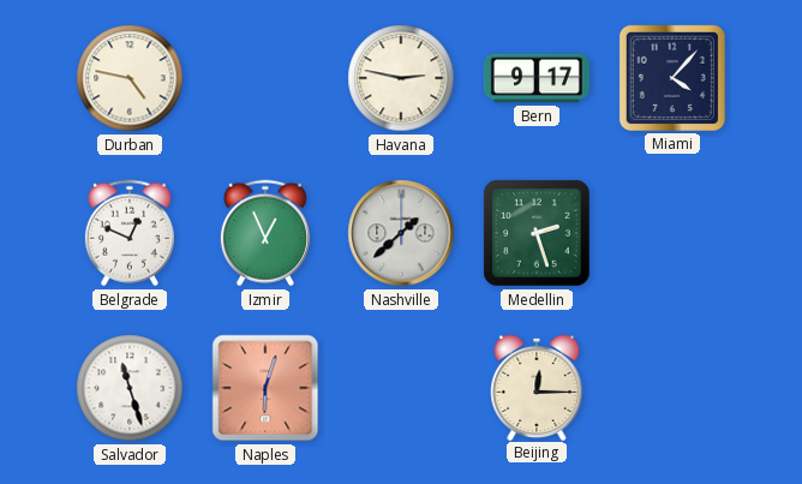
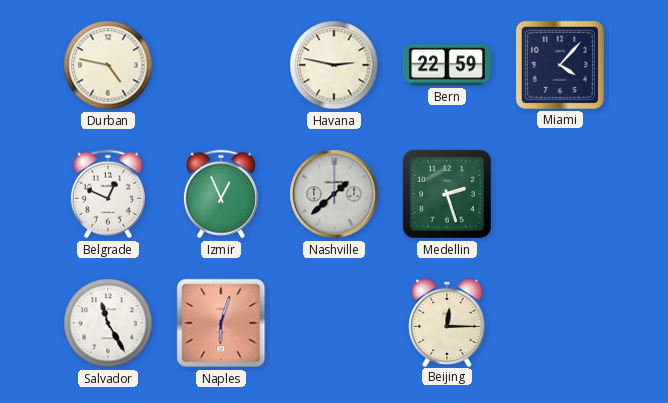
Bern: 9:17 -> 22:59
Salvador: 11:27 -> 11:25
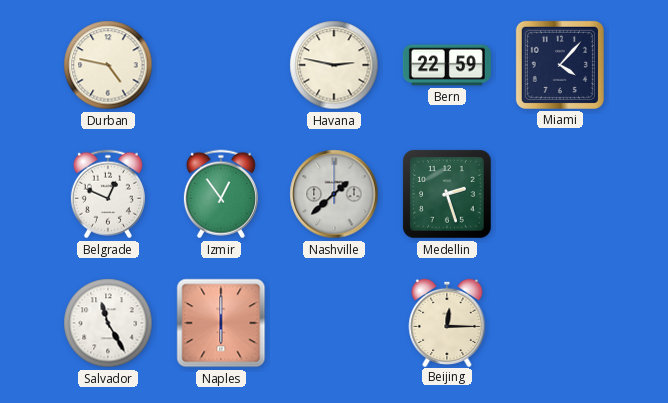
Izmir: 12:56 -> 12:54
Naples: 6:03 -> 6:00
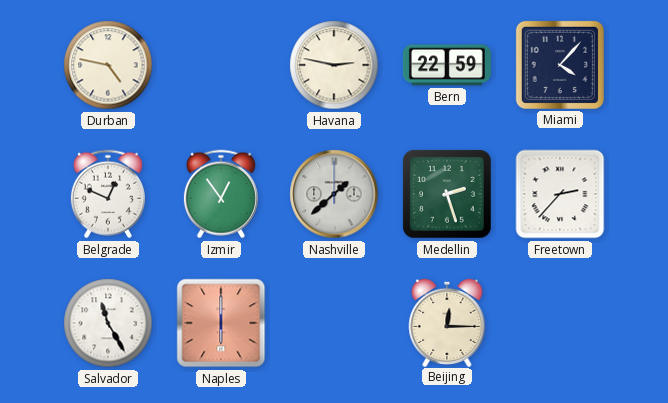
Freetown: none -> 2:37
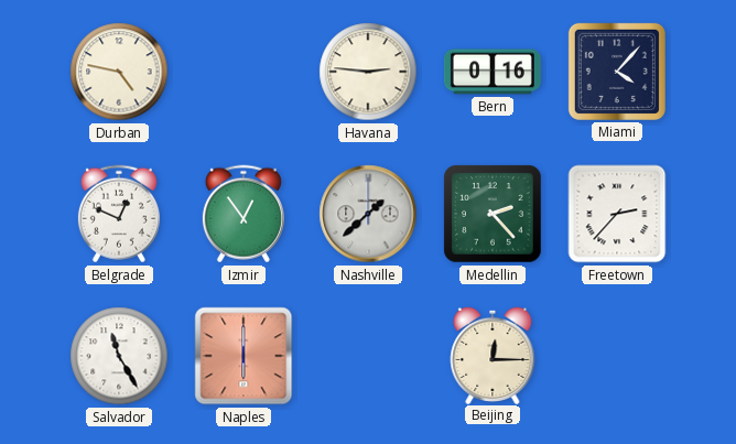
Havana: 2:47 -> 2:46
Bern: 22:59 -> 0:16
Medellin: 2:27 -> 2:23
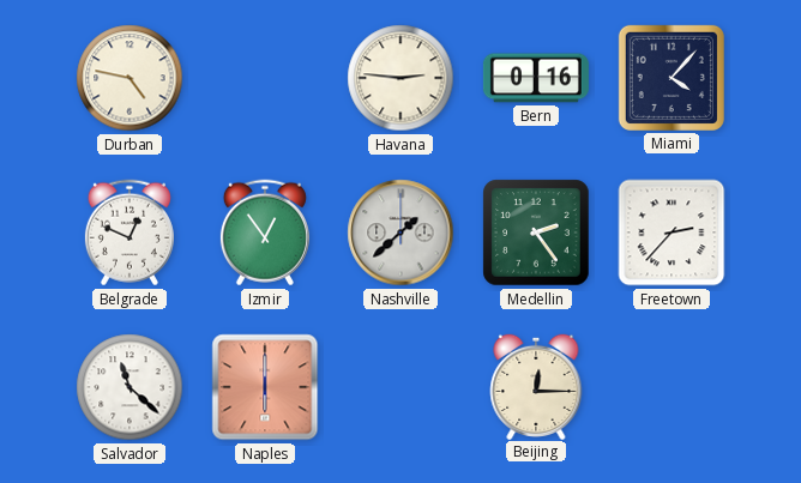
Medellin: 2:23 -> 2:24
Salvador: 11:25 -> 11:22
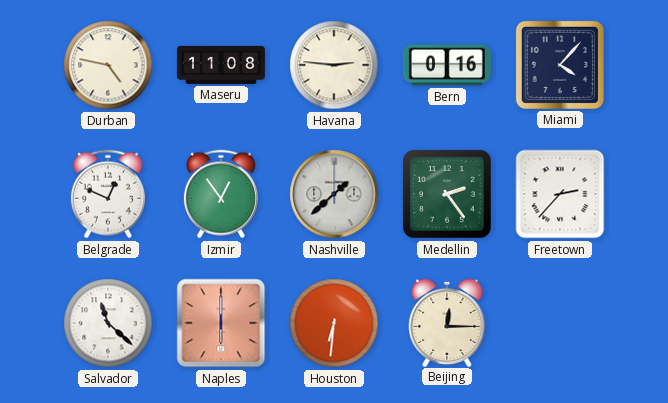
Maseru: none -> 11:08
Houston: none -> 6:31
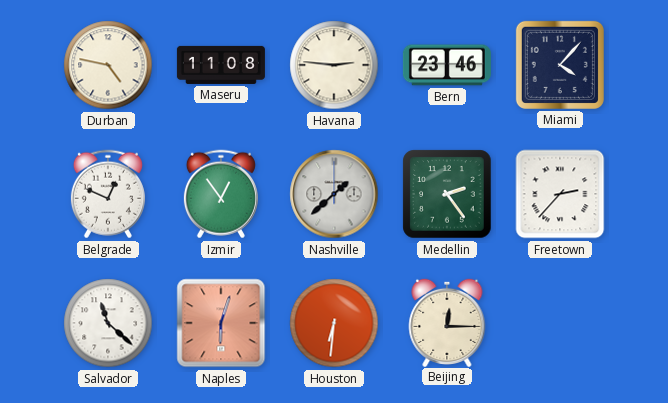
Bern: 0:16 -> 23:46
Naples: 6:00 -> 6:03
